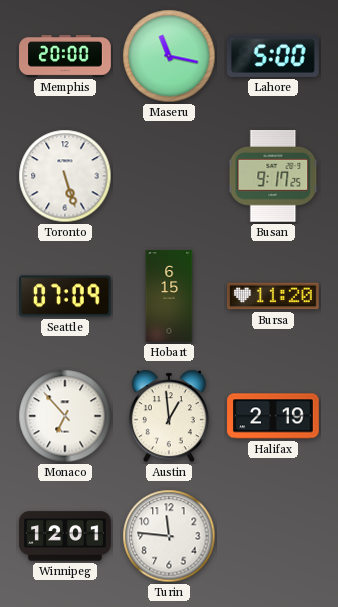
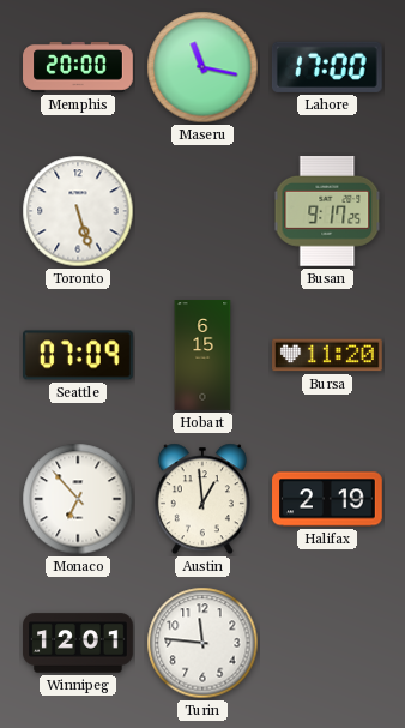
Lahore: 5:00 -> 17:00
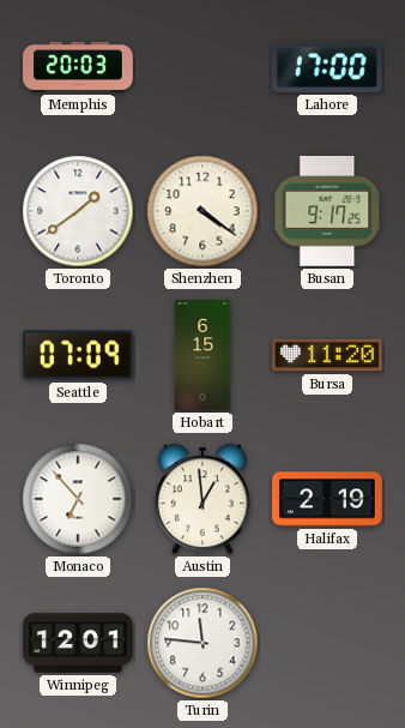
Memphis: 20:00 -> 20:03
Maseru: 11:17 -> none
Toronto: 5:27 -> 1:39
Shenzhen: none -> 4:21
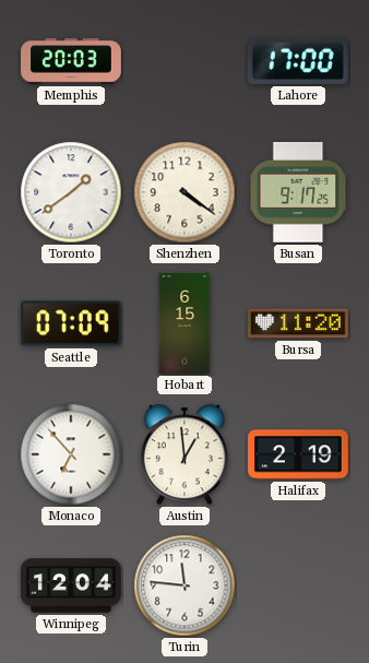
Winnipeg: 12:01 -> 12:04
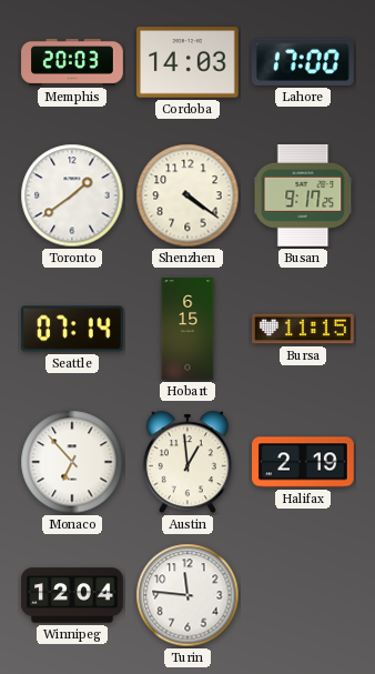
Cordoba: none -> 14:03
Seattle: 07:09 -> 07:14
Bursa: 11:20 -> 11:15
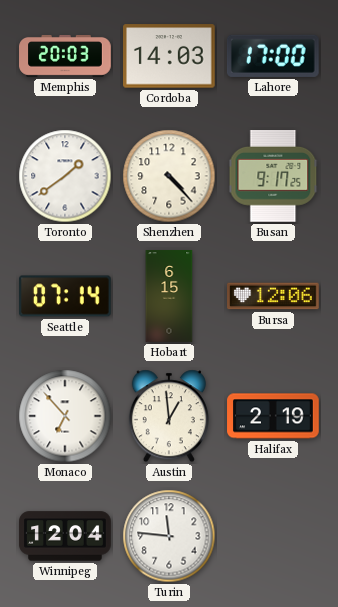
Shenzhen: 4:21 -> 4:23
Bursa: 11:15 -> 12:06
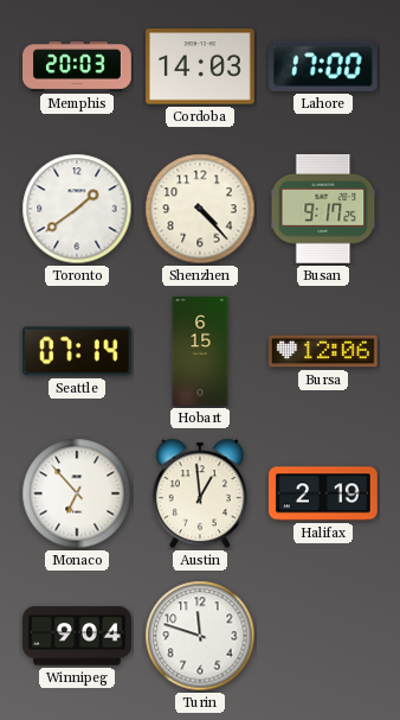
Winnipeg: 12:04 -> 9:04
Turin: 11:46 -> 11:48
